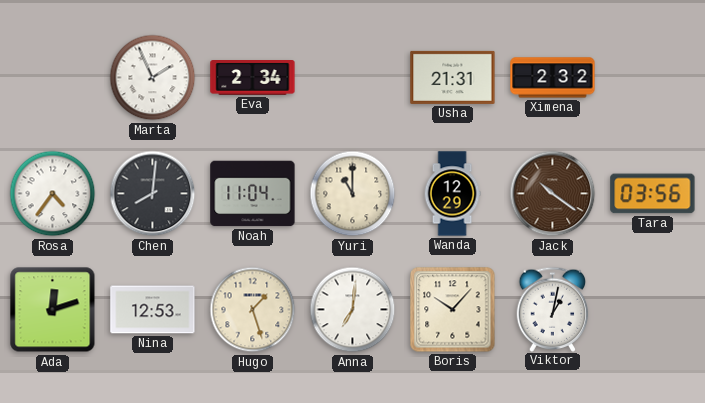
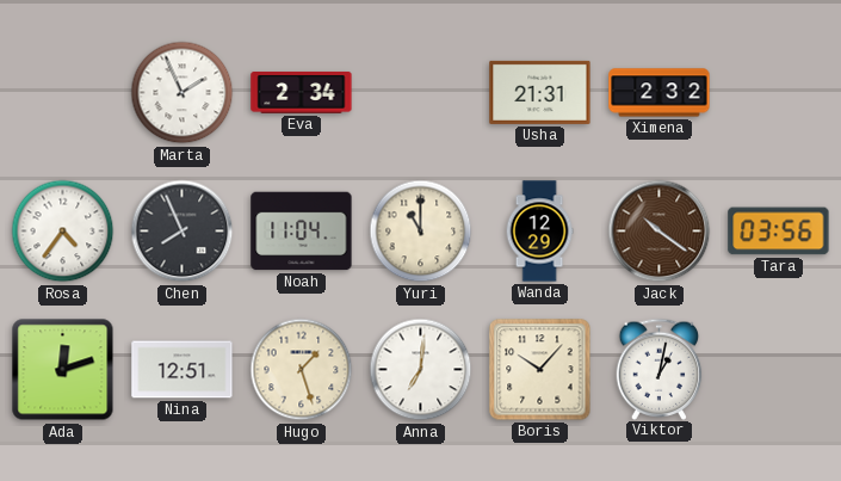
Chen: 8:01 -> 7:56
Nina: 12:53 -> 12:51
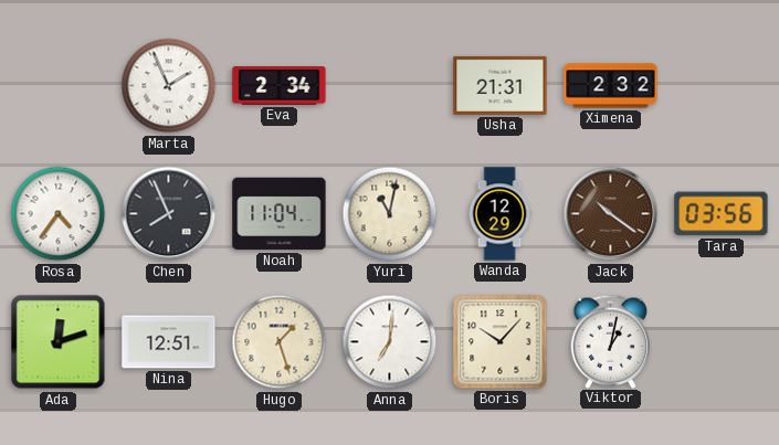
Yuri: 11:00 -> 11:02
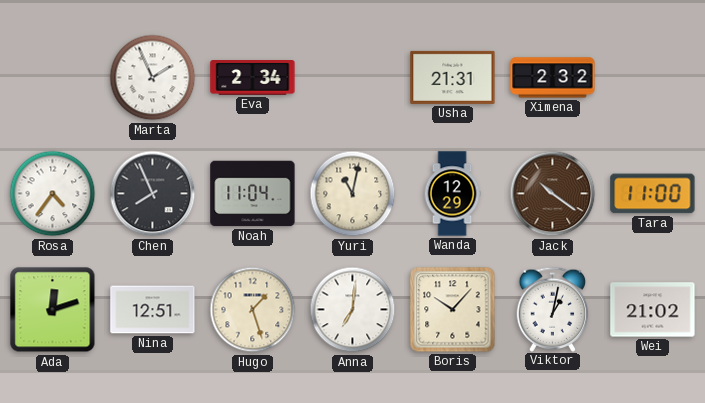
Tara: 03:56 -> 11:00
Wei: none -> 21:02
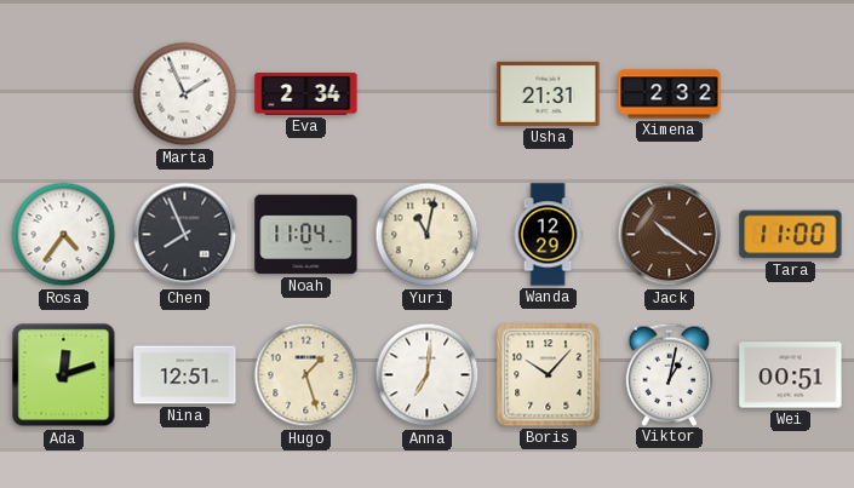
Wei: 21:02 -> 00:51
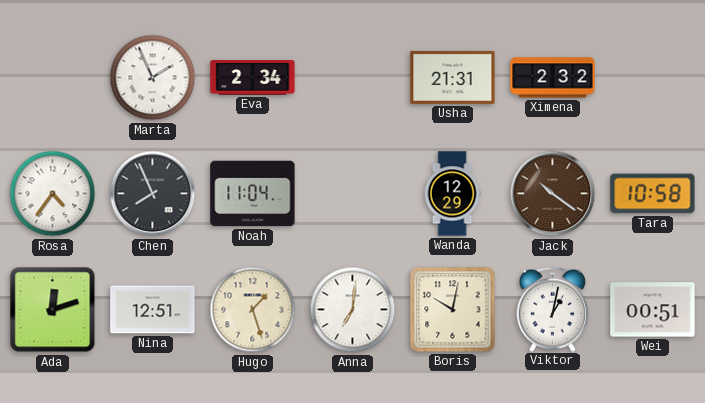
Yuri: 11:02 -> none
Tara: 11:00 -> 10:58
Boris: 10:07 -> 10:02
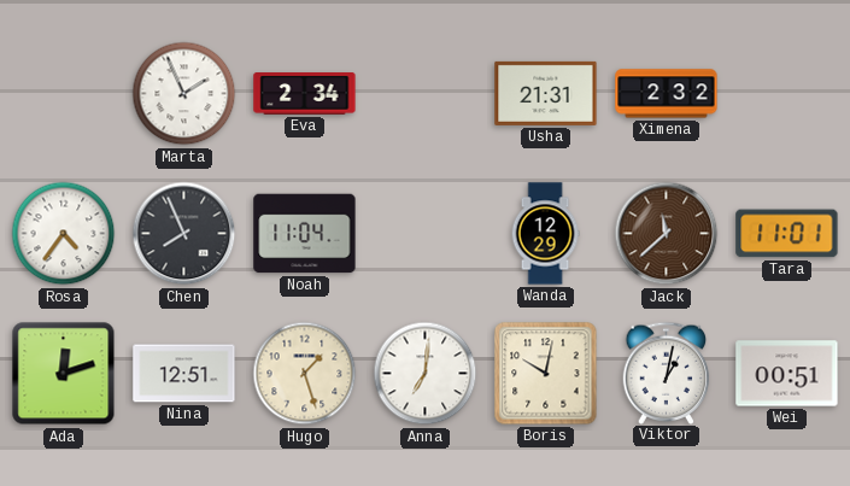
Jack: 10:21 -> 11:38
Tara: 10:58 -> 11:01
